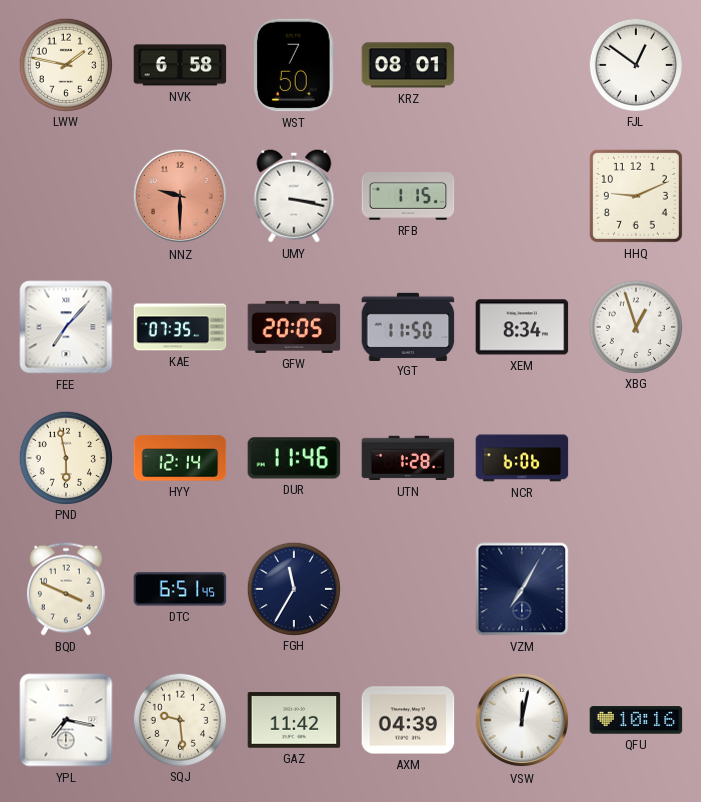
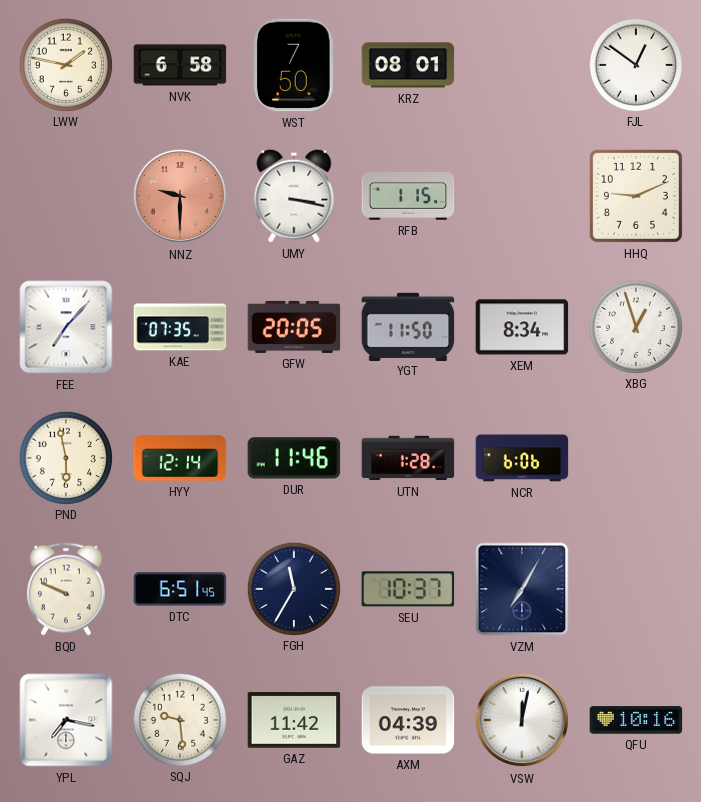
BQD: 3:49 -> 9:49
SEU: none -> 10:37
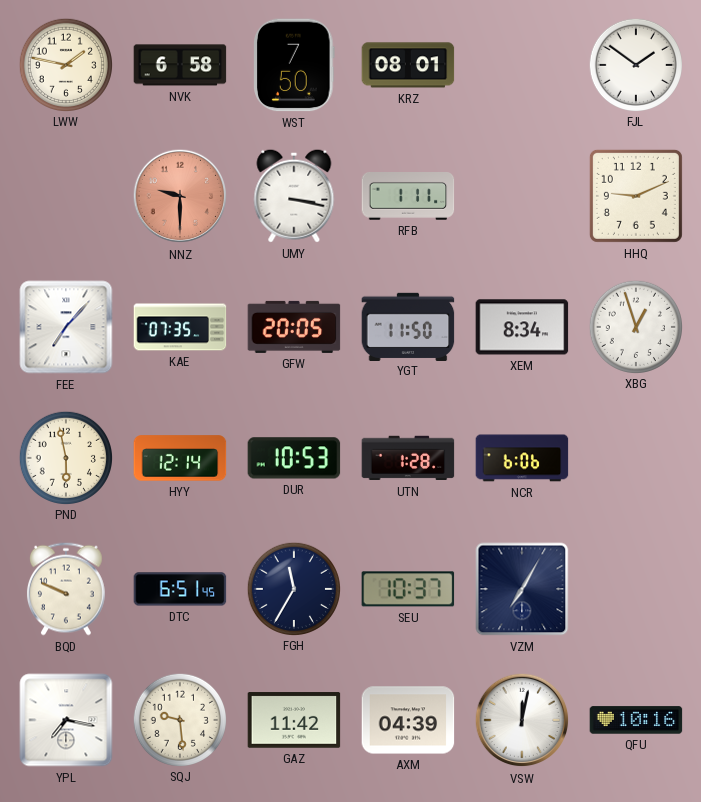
FJL: 12:51 -> 1:51
RFB: 1:15 -> 1:11
DUR: 11:46 -> 10:53
